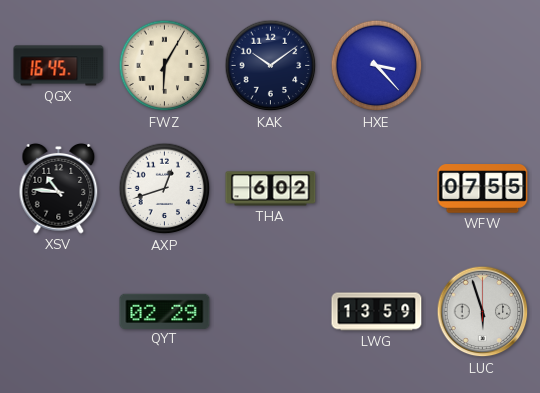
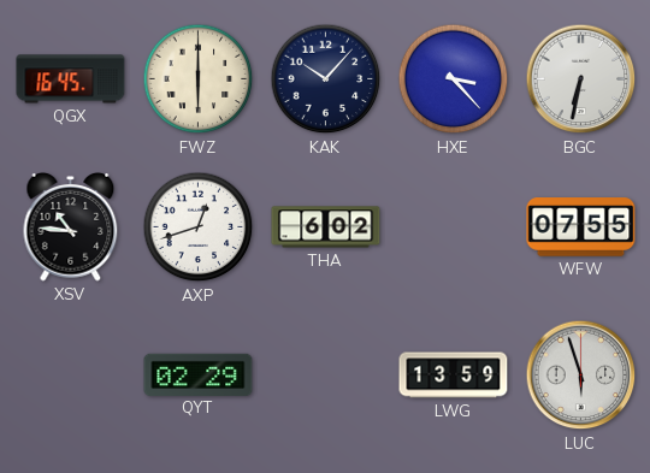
FWZ: 6:05 -> 6:00
KAK: 10:09 -> 10:07
BGC: none -> 6:32
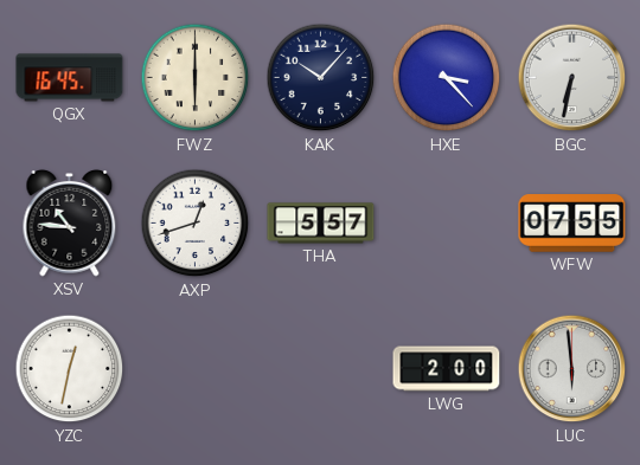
THA: 6:02 -> 5:57
YZC: none -> 12:32
QYT: 02:29 -> none
LWG: 13:59 -> 2:00
LUC: 5:57 -> 5:59
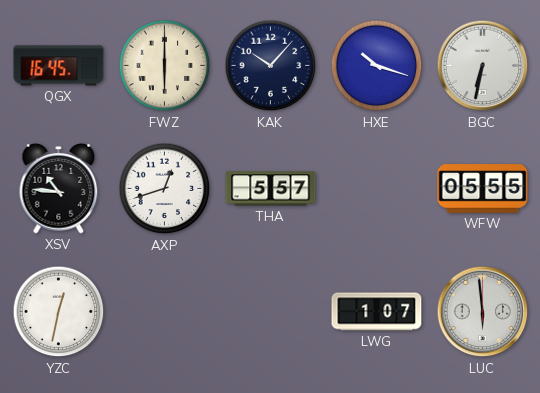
HXE: 3:23 -> 10:18
WFW: 07:55 -> 05:55
LWG: 2:00 -> 1:07
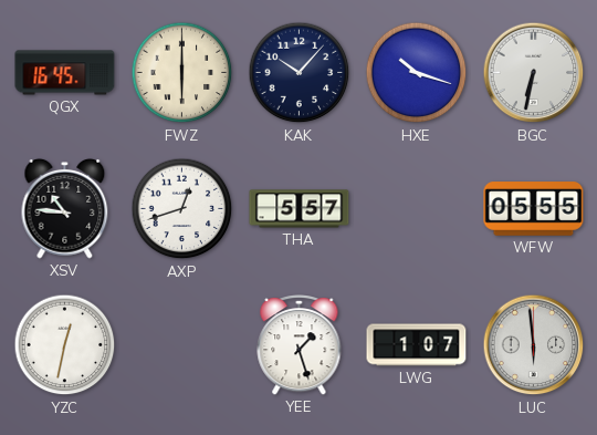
YEE: none -> 1:27
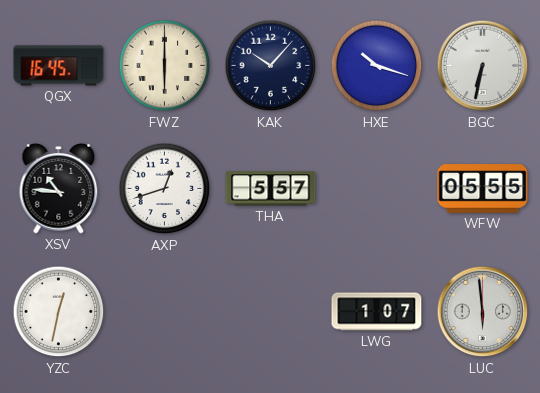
YEE: 1:27 -> none
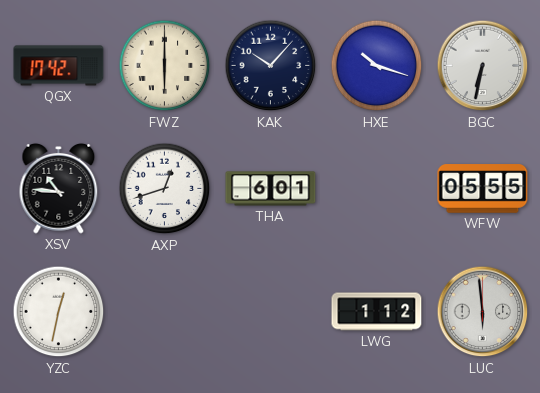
QGX: 16:45 -> 17:42
THA: 5:57 -> 6:01
LWG: 1:07 -> 1:12
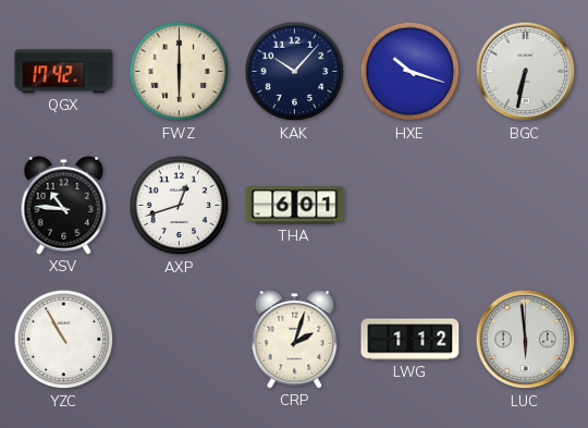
WFW: 05:55 -> none
YZC: 12:32 -> 10:55
CRP: none -> 2:03
